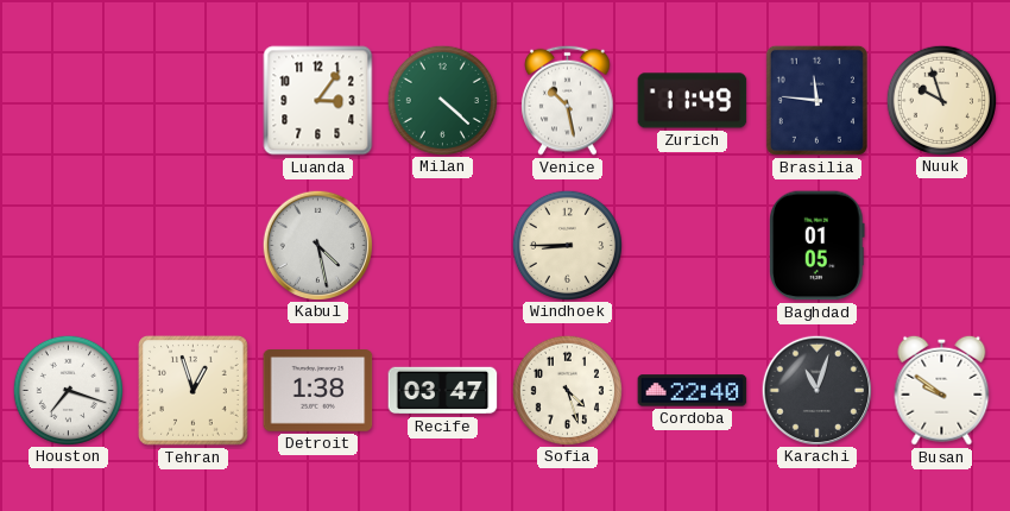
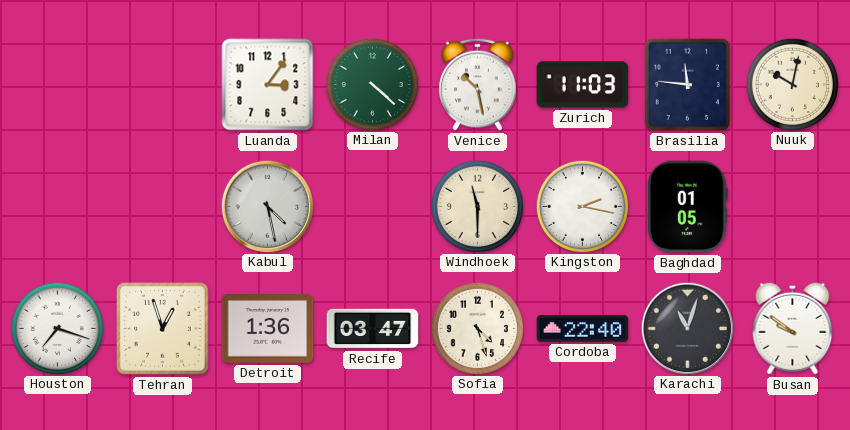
Zurich: 11:49 -> 11:03
Nuuk: 9:57 -> 10:02
Windhoek: 8:45 -> 11:30
Kingston: none -> 2:17
Detroit: 1:38 -> 1:36
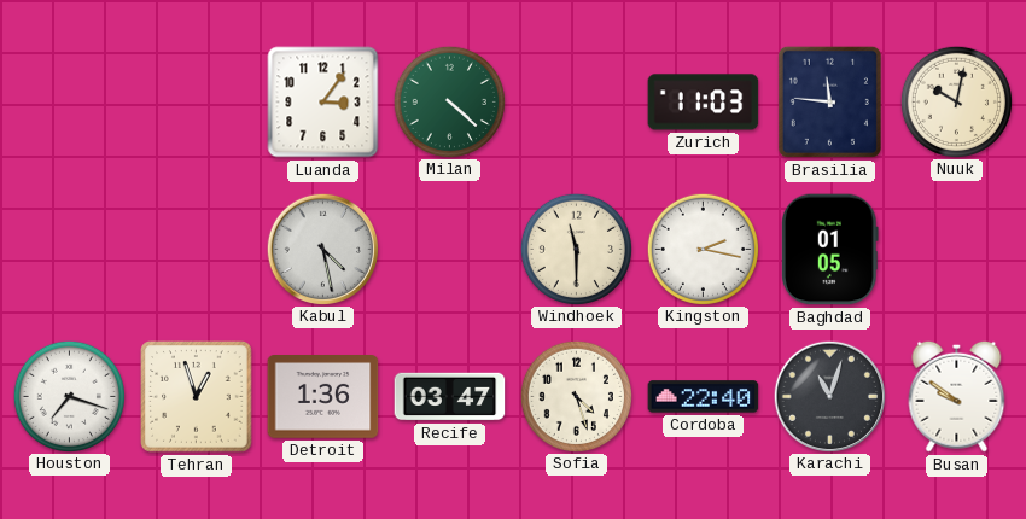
Venice: 10:28 -> none
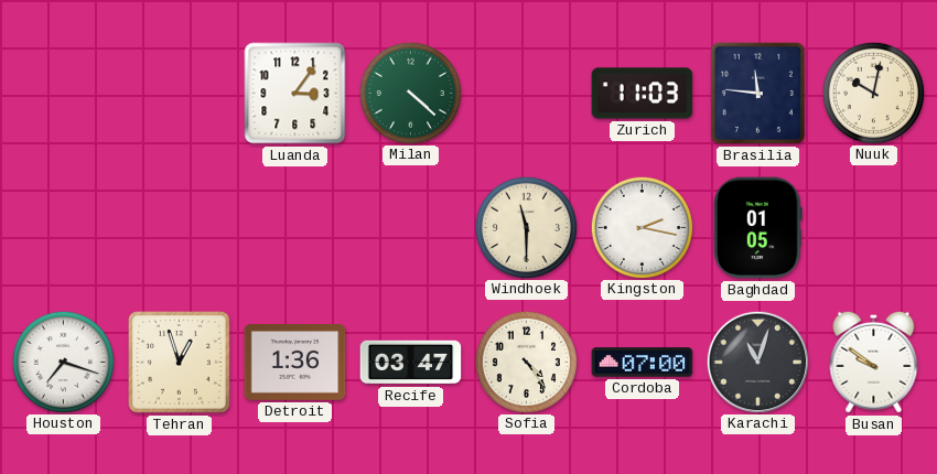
Kabul: 4:28 -> none
Sofia: 4:27 -> 4:24
Cordoba: 22:40 -> 07:00
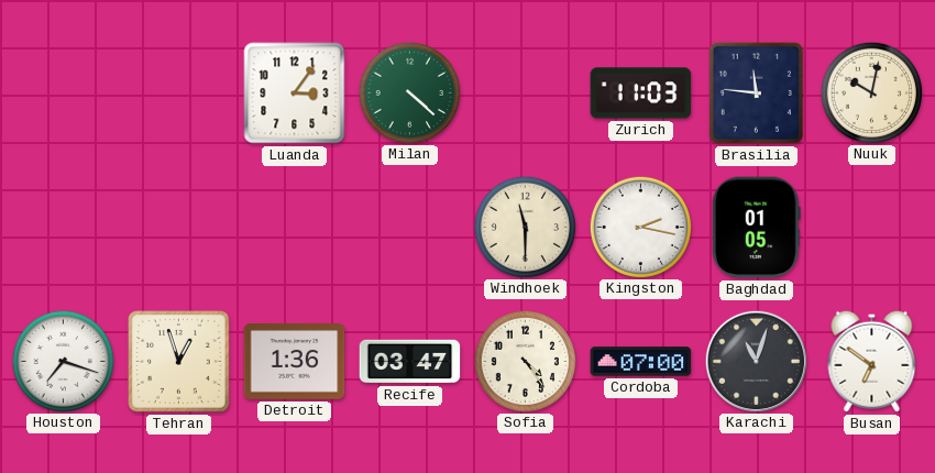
Busan: 9:51 -> 6:51
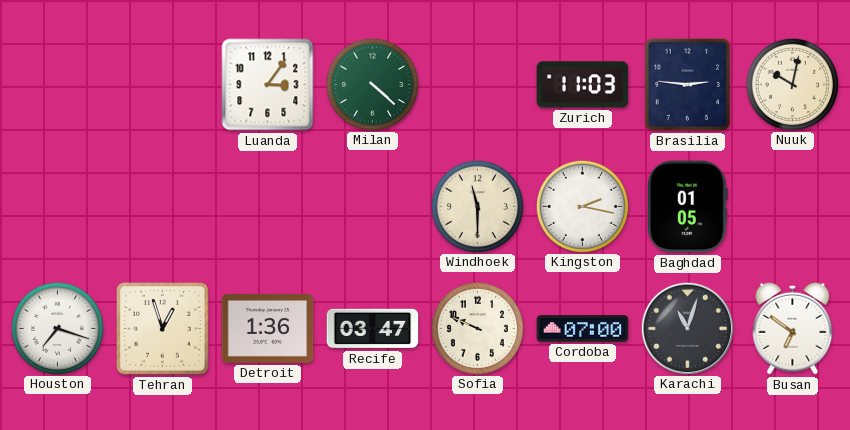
Brasilia: 11:46 -> 2:46
Sofia: 4:24 -> 9:49
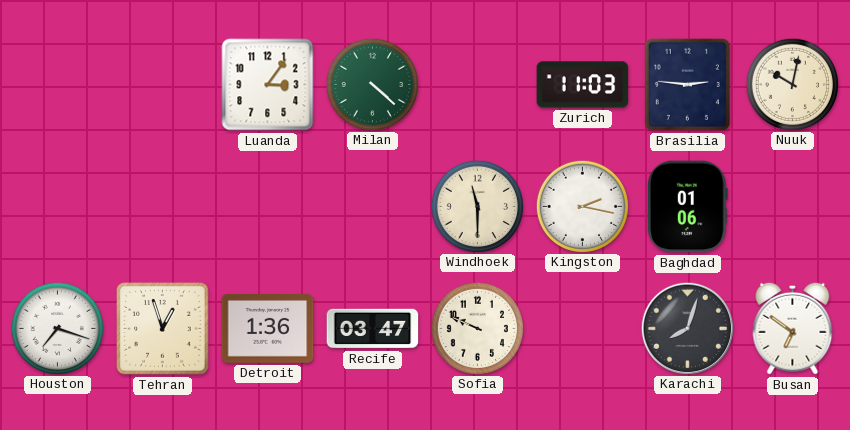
Baghdad: 01:05 -> 01:06
Cordoba: 07:00 -> none
Karachi: 11:03 -> 8:03
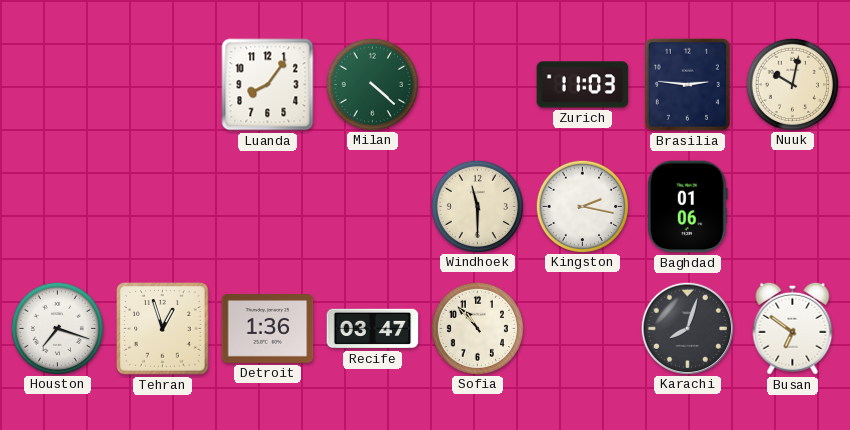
Luanda: 3:06 -> 8:06
Sofia: 9:49 -> 10:53
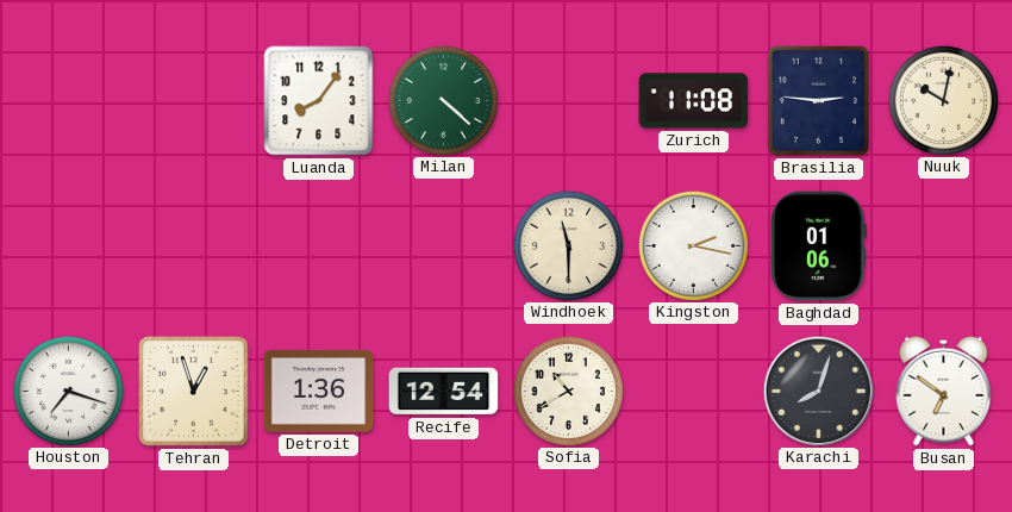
Zurich: 11:03 -> 11:08
Recife: 03:47 -> 12:54
Sofia: 10:53 -> 10:40
